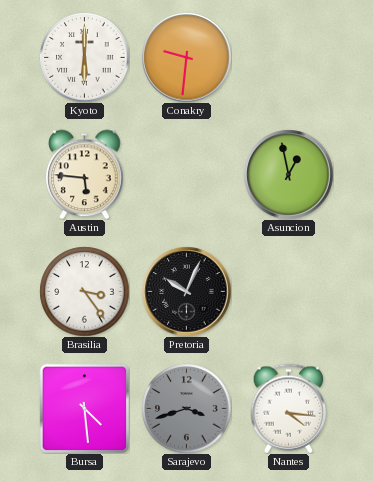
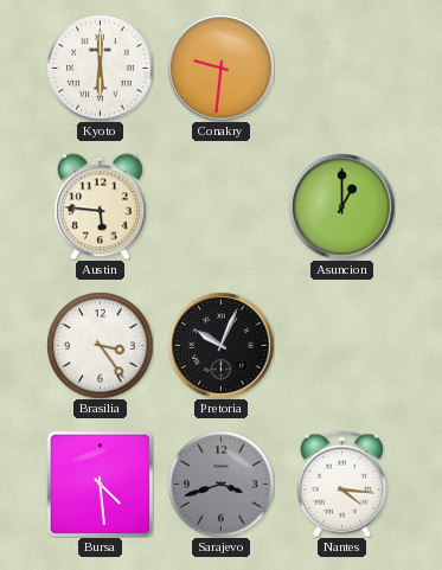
Asuncion: 12:58 -> 1:00
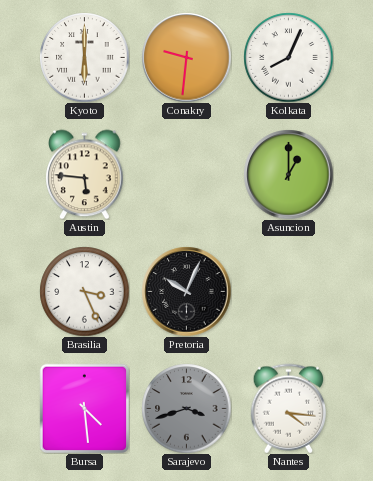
Kolkata: none -> 8:04
Brasilia: 3:24 -> 3:26
